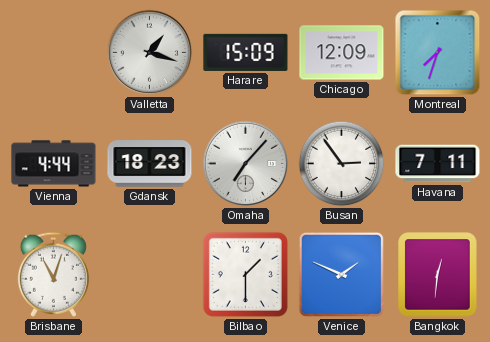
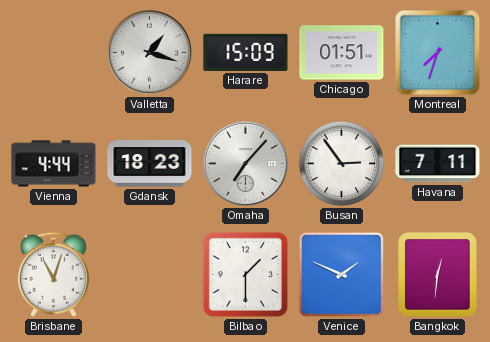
Chicago: 12:09 -> 01:51
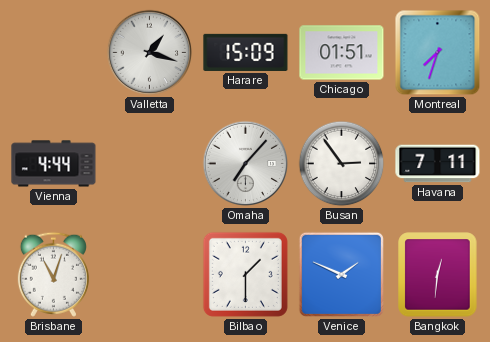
Gdansk: 18:23 -> none
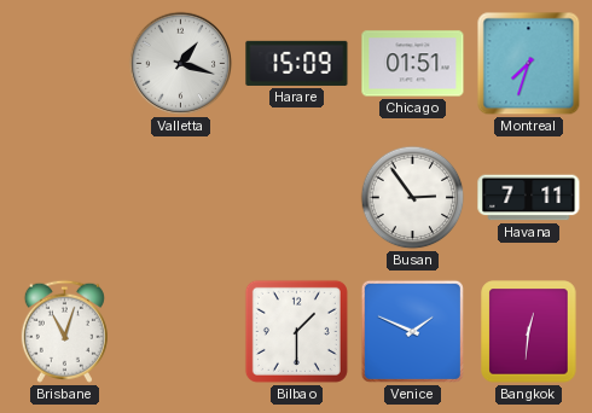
Vienna: 4:44 -> none
Omaha: 7:07 -> none
